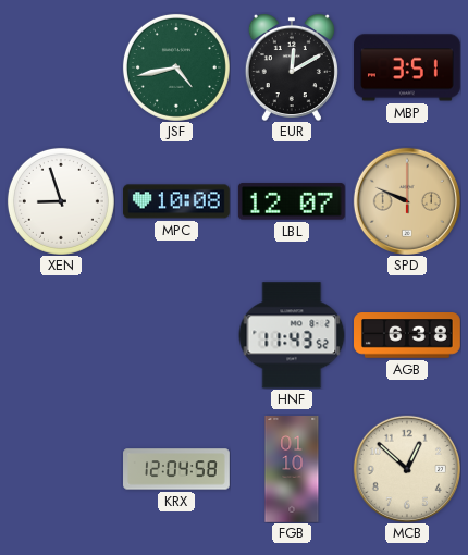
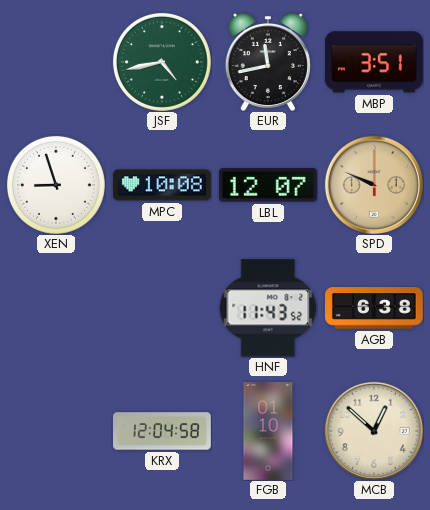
EUR: 12:10 -> 11:43
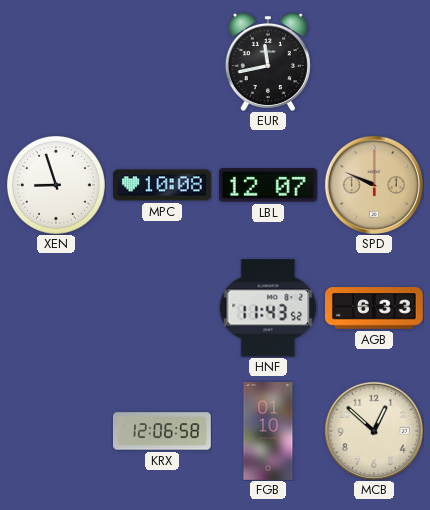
JSF: 4:43 -> none
MBP: 3:51 -> none
AGB: 6:38 -> 6:33
KRX: 12:04 -> 12:06
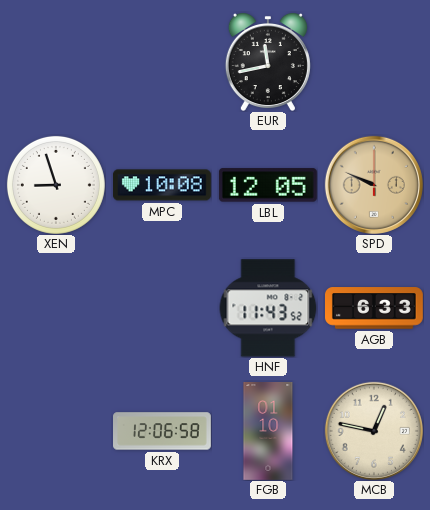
LBL: 12:07 -> 12:05
MCB: 12:52 -> 12:47
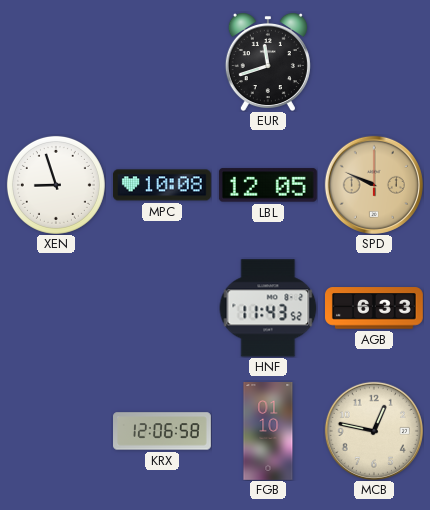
EUR: 11:43 -> 11:42
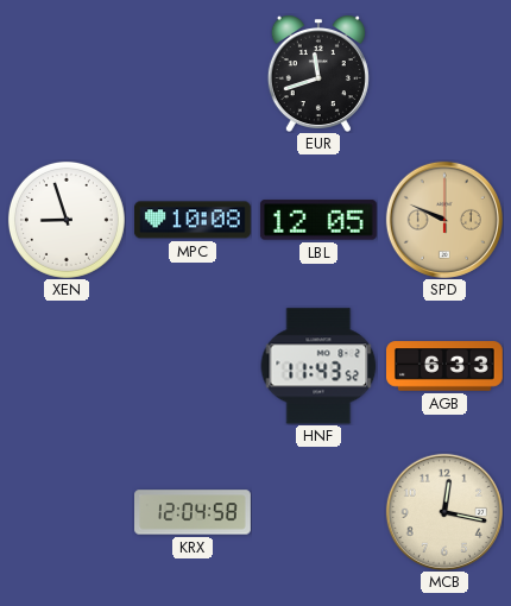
KRX: 12:06 -> 12:04
FGB: 01:10 -> none
MCB: 12:47 -> 12:17
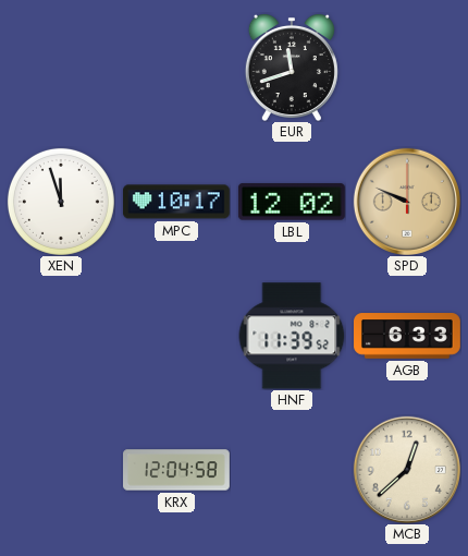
XEN: 8:57 -> 11:57
MPC: 10:08 -> 10:17
LBL: 12:05 -> 12:02
HNF: 11:43 -> 11:39
MCB: 12:17 -> 12:38
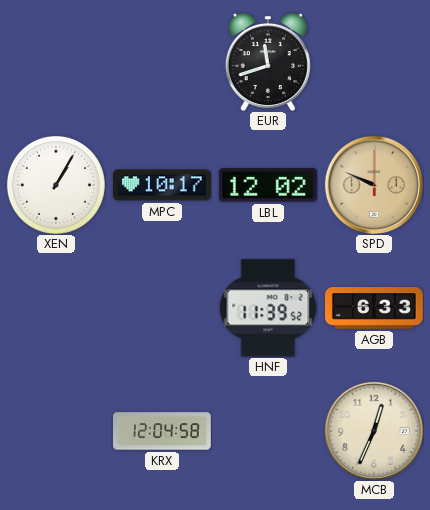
XEN: 11:57 -> 1:05
MCB: 12:38 -> 12:34
